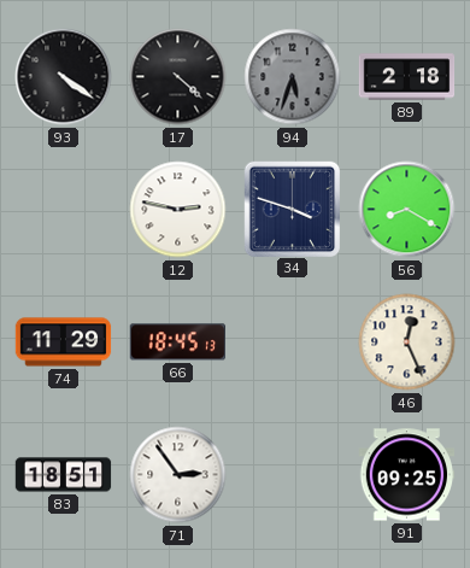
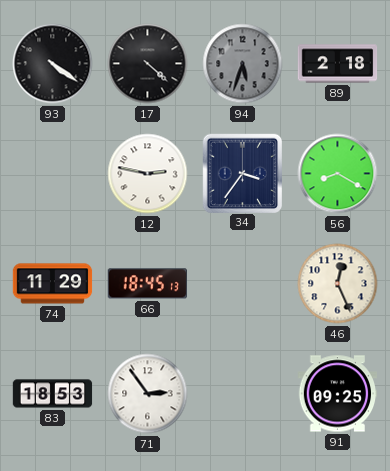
34: 3:48 -> 3:36
83: 18:51 -> 18:53
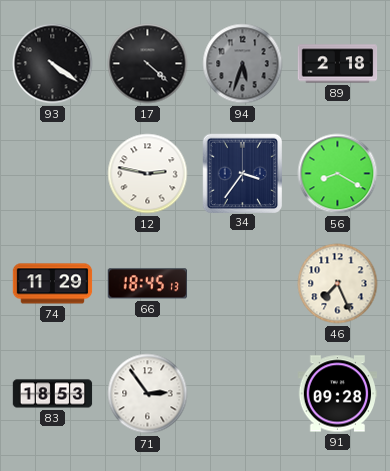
46: 12:26 -> 7:26
91: 09:25 -> 09:28
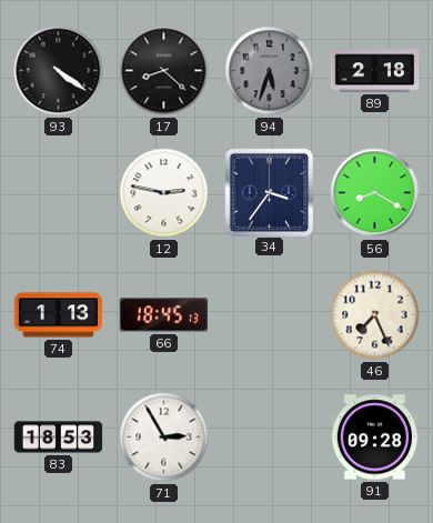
17: 4:22 -> 8:22
74: 11:29 -> 1:13
71: 2:54 -> 2:55
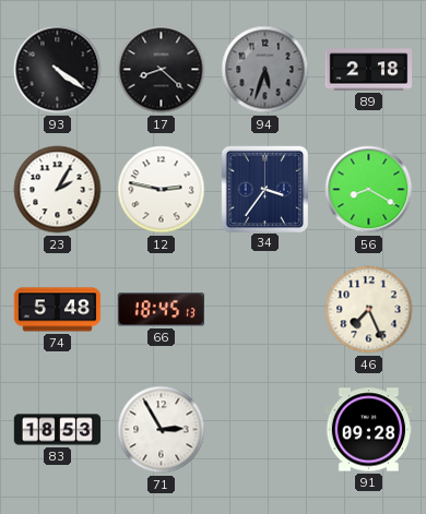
23: none -> 2:05
74: 1:13 -> 5:48
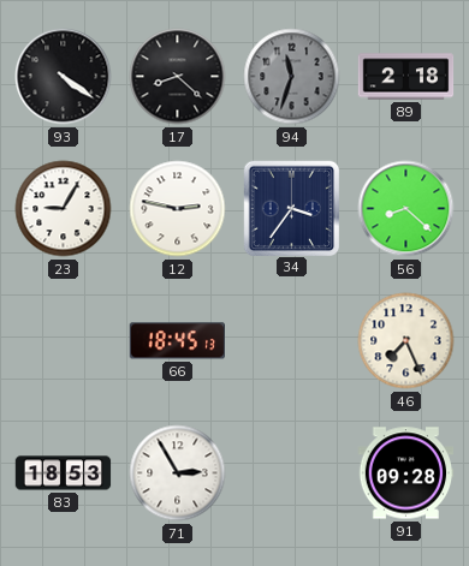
94: 5:33 -> 11:33
23: 2:05 -> 9:05
56: 8:20 -> 8:22
74: 5:48 -> none
